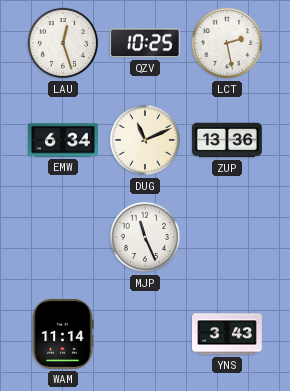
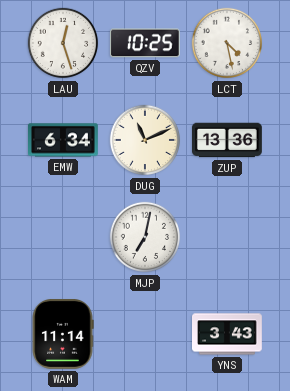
LCT: 2:28 -> 4:28
MJP: 11:26 -> 7:02
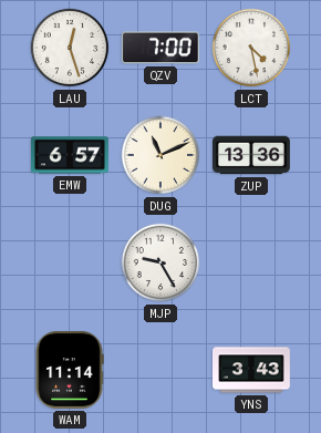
QZV: 10:25 -> 7:00
EMW: 6:34 -> 6:57
MJP: 7:02 -> 9:25
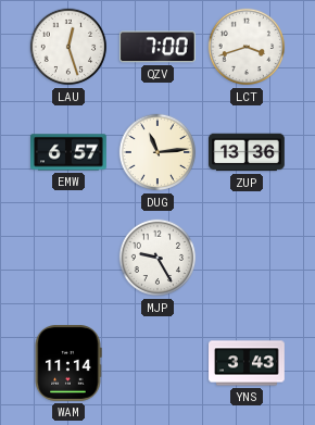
LCT: 4:28 -> 3:42
DUG: 11:11 -> 11:14
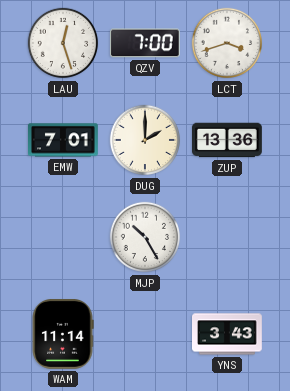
EMW: 6:57 -> 7:01
DUG: 11:14 -> 2:00
MJP: 9:25 -> 10:25
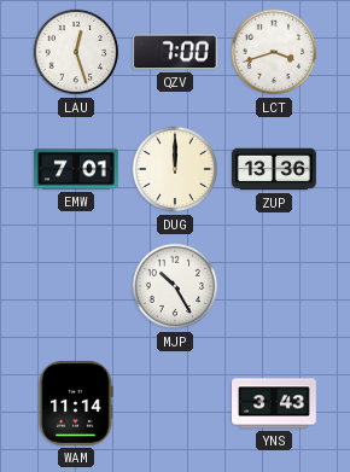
DUG: 2:00 -> 12:00
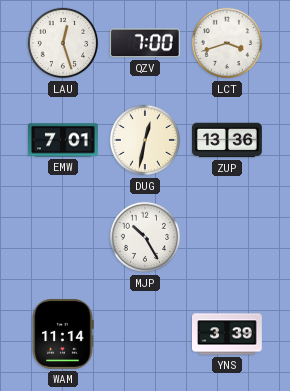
DUG: 12:00 -> 12:32
YNS: 3:43 -> 3:39
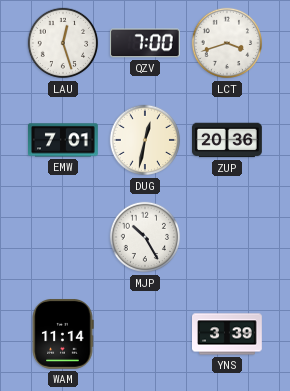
ZUP: 13:36 -> 20:36
